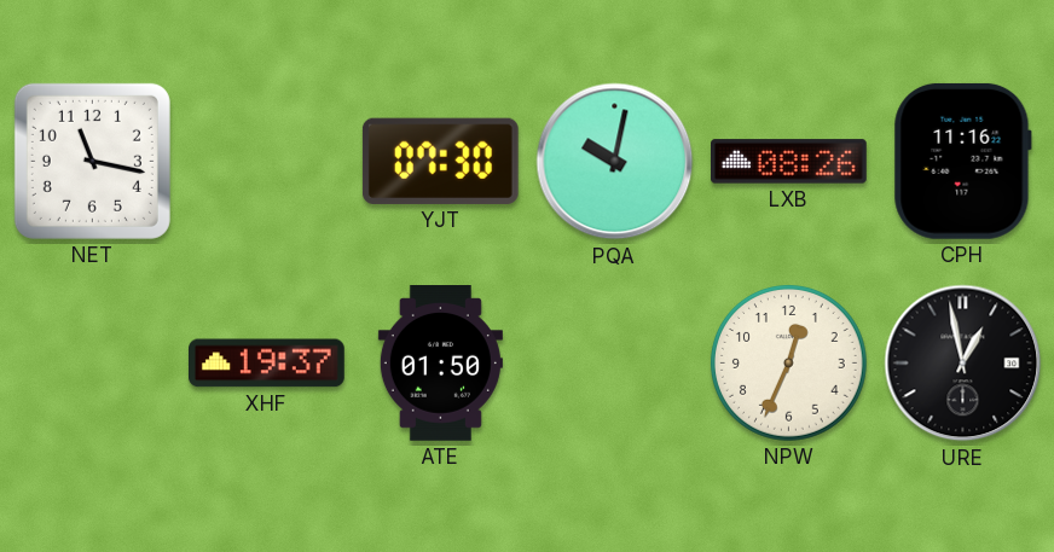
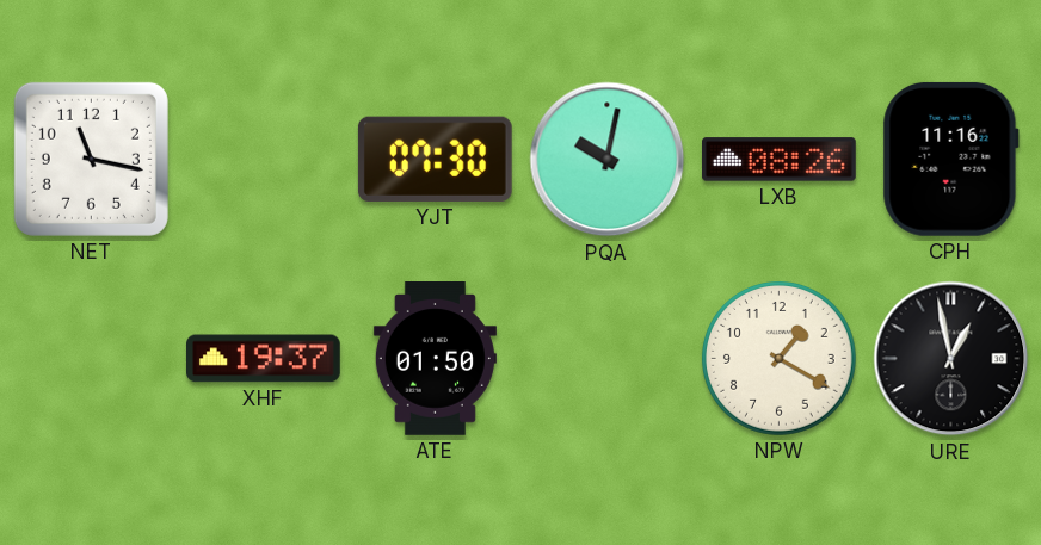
NPW: 12:34 -> 1:20
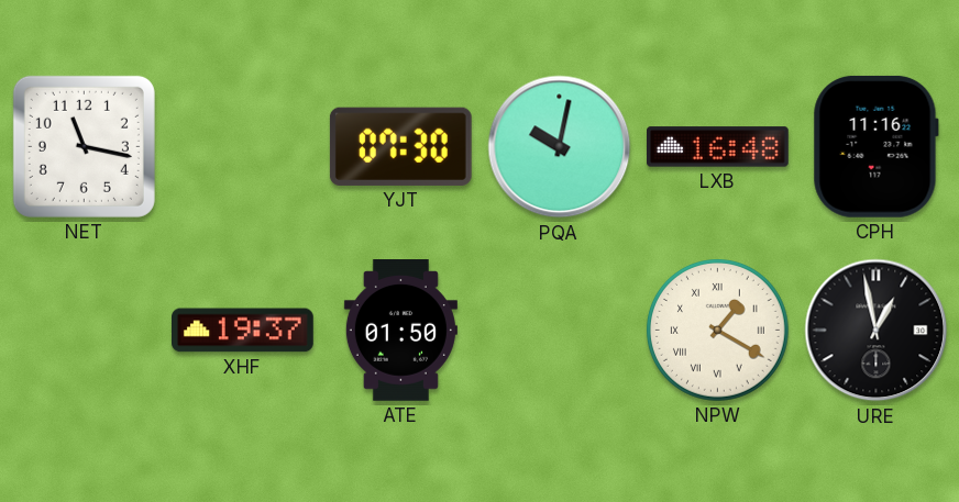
LXB: 08:26 -> 16:48
NPW numerals: Arabic -> Roman
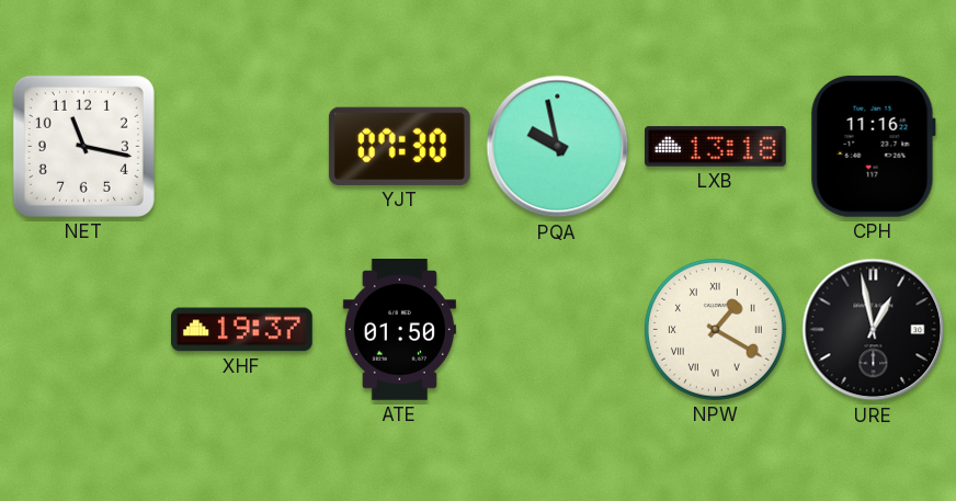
PQA: 10:02 -> 9:58
LXB: 16:48 -> 13:18
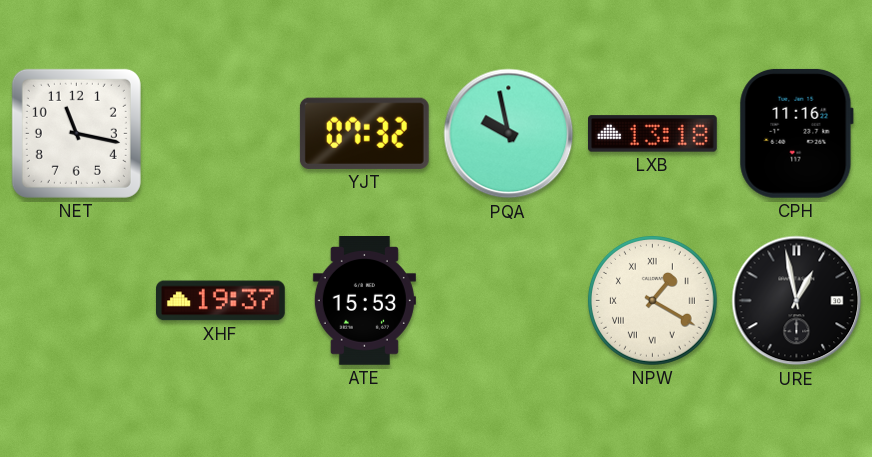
YJT: 07:30 -> 07:32
ATE: 01:50 -> 15:53
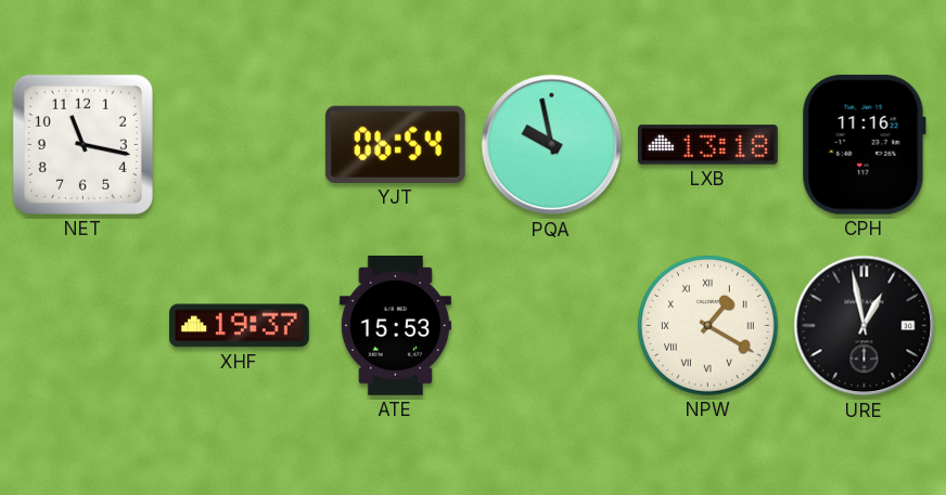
YJT: 07:32 -> 06:54
